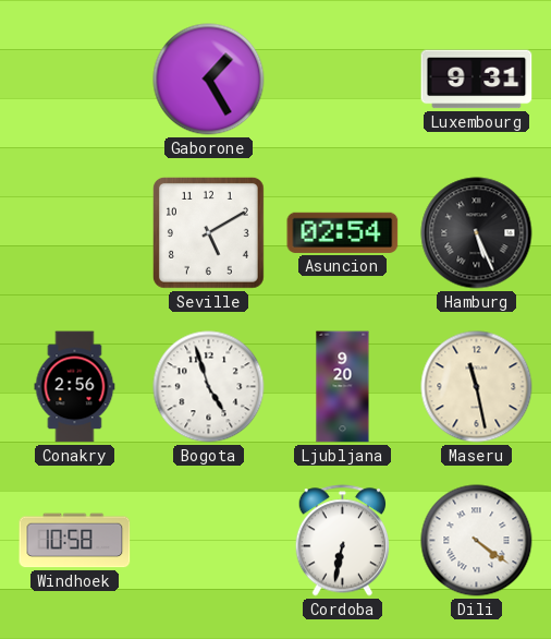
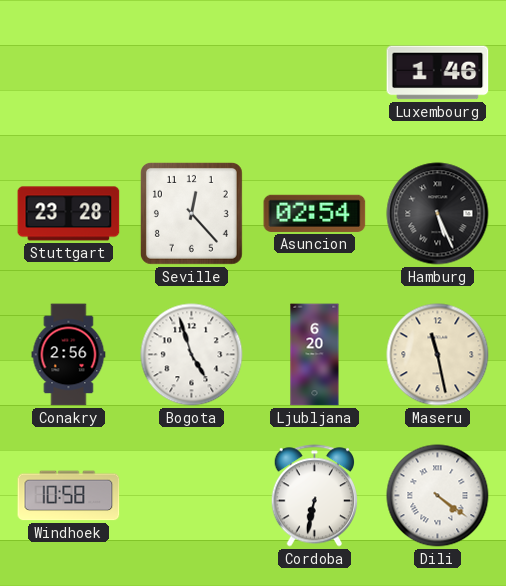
Gaborone: 1:25 -> none
Luxembourg: 9:31 -> 1:46
Stuttgart: none -> 23:28
Seville: 5:10 -> 12:23
Ljubljana: 9:20 -> 6:20
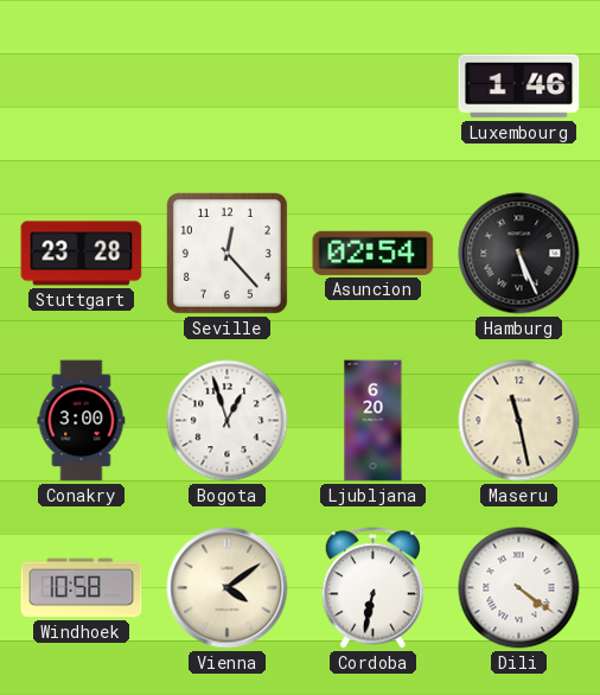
Conakry: 2:56 -> 3:00
Bogota: 4:57 -> 12:57
Vienna: none -> 4:09
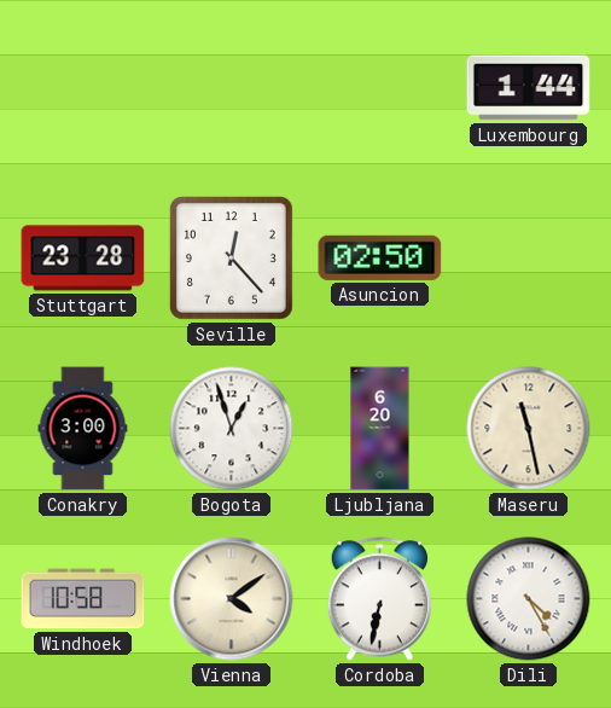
Luxembourg: 1:46 -> 1:44
Asuncion: 02:54 -> 02:50
Hamburg: 5:26 -> none
Dili: 4:21 -> 4:25
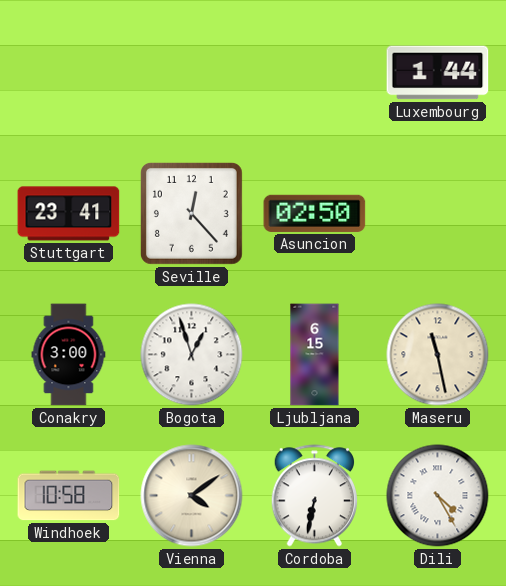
Stuttgart: 23:28 -> 23:41
Ljubljana: 6:20 -> 6:15
